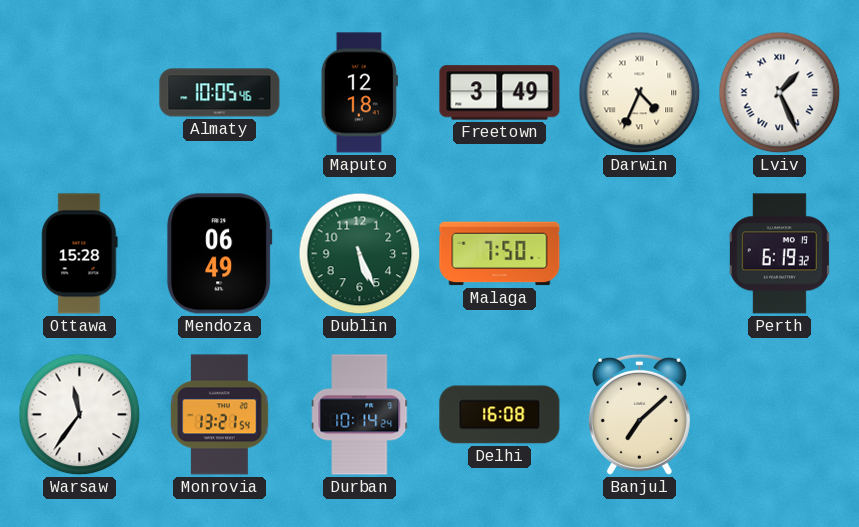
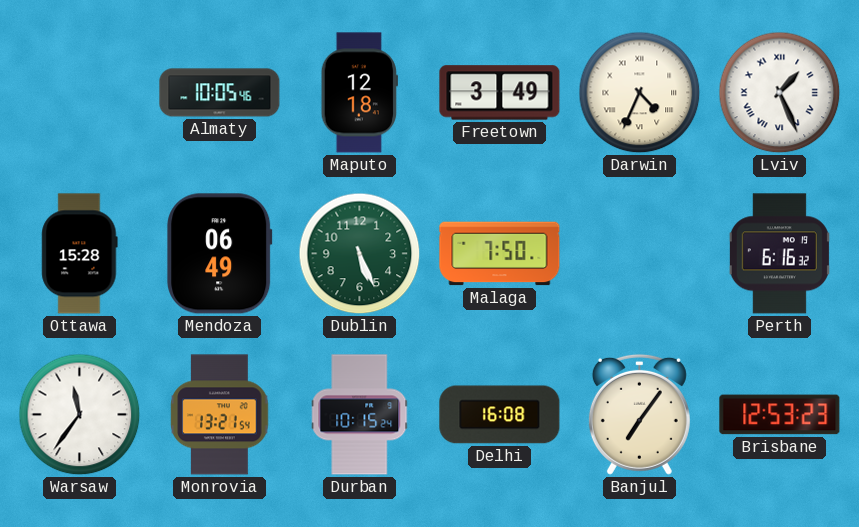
Perth: 6:19 -> 6:16
Durban: 10:14 -> 10:15
Banjul: 7:08 -> 7:06
Brisbane: none -> 12:53
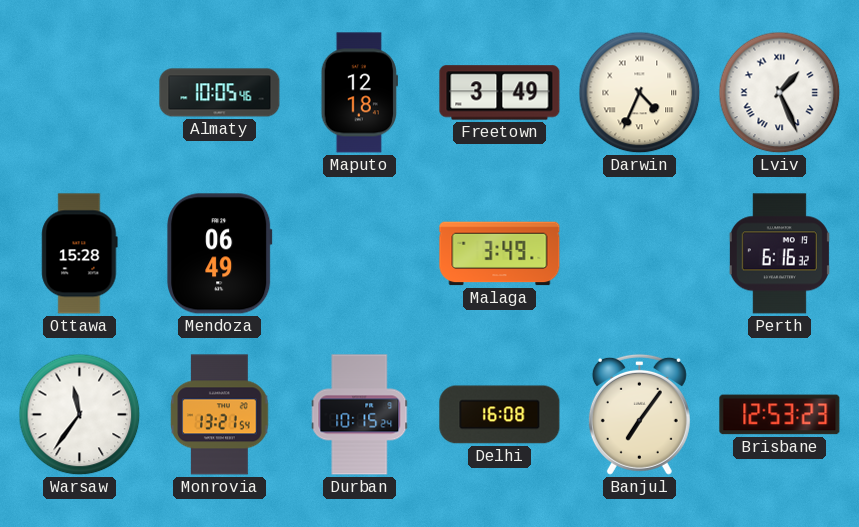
Dublin: 5:26 -> none
Malaga: 7:50 -> 3:49
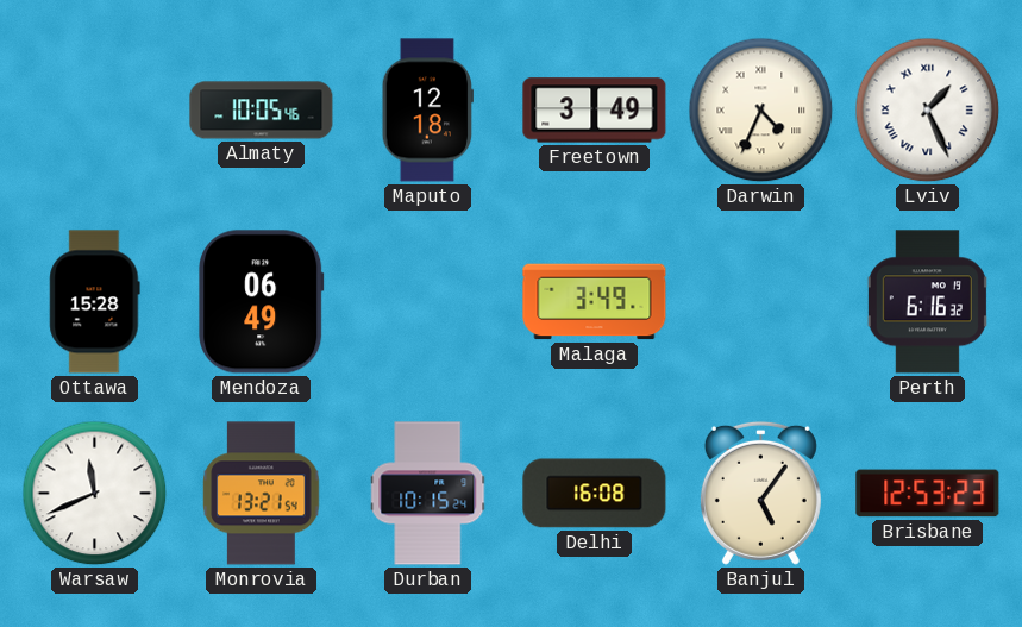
Warsaw: 11:36 -> 11:41
Banjul: 7:06 -> 5:06
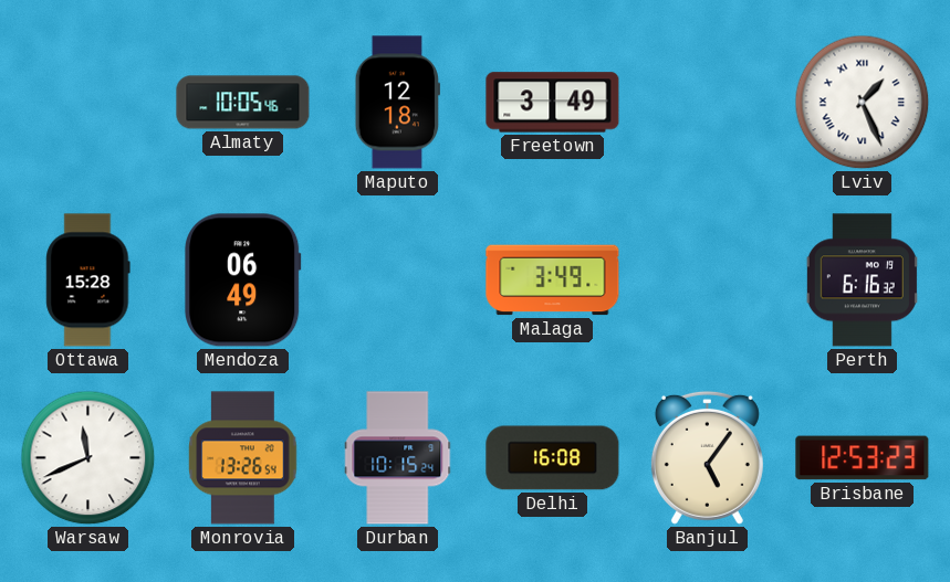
Darwin: 4:34 -> none
Monrovia: 13:21 -> 13:26
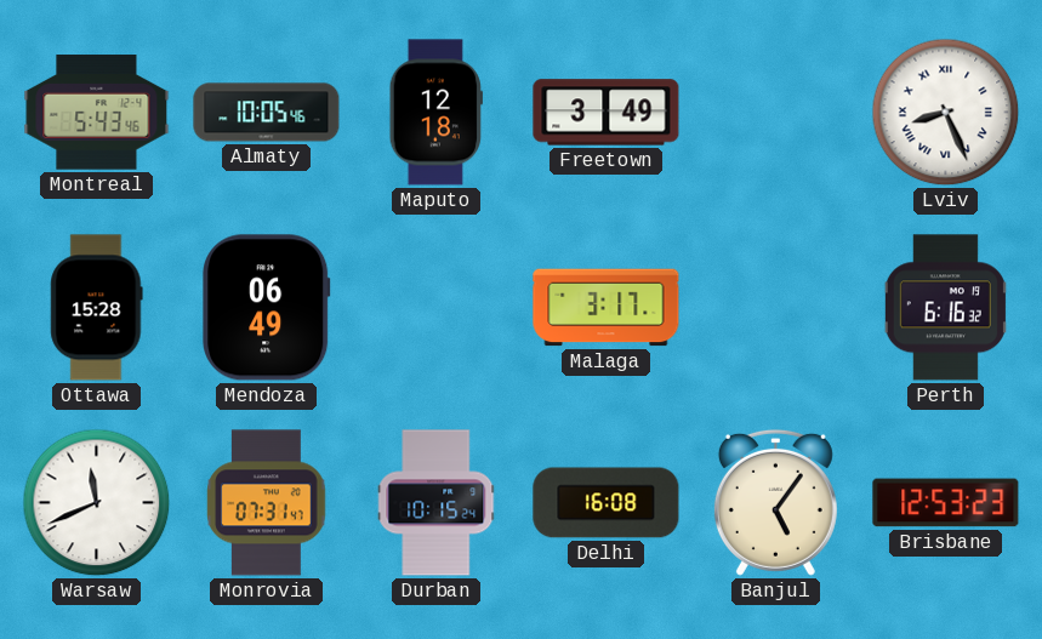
Montreal: none -> 5:43
Lviv: 1:26 -> 8:26
Malaga: 3:49 -> 3:17
Monrovia: 13:26 -> 07:31
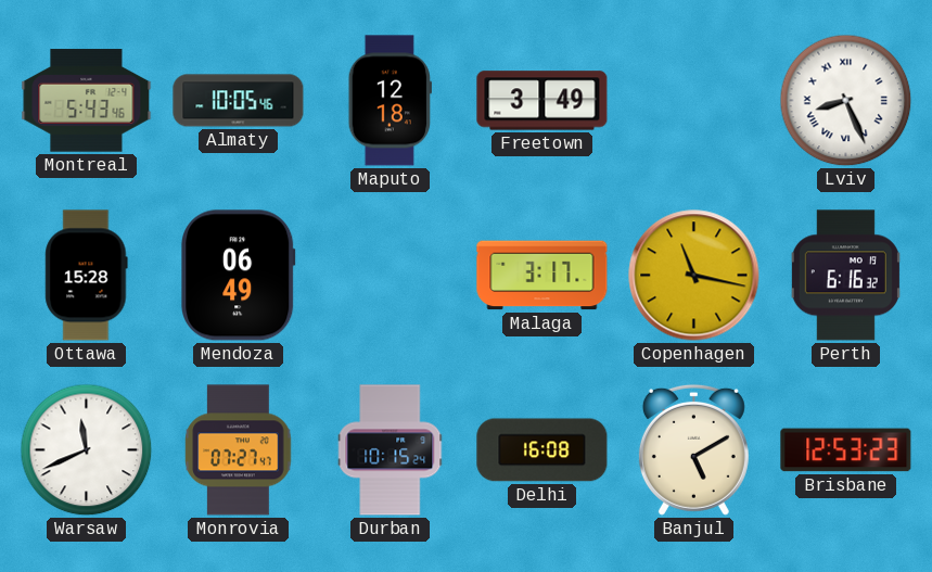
Copenhagen: none -> 11:17
Monrovia: 07:31 -> 07:27
Banjul: 5:06 -> 5:10
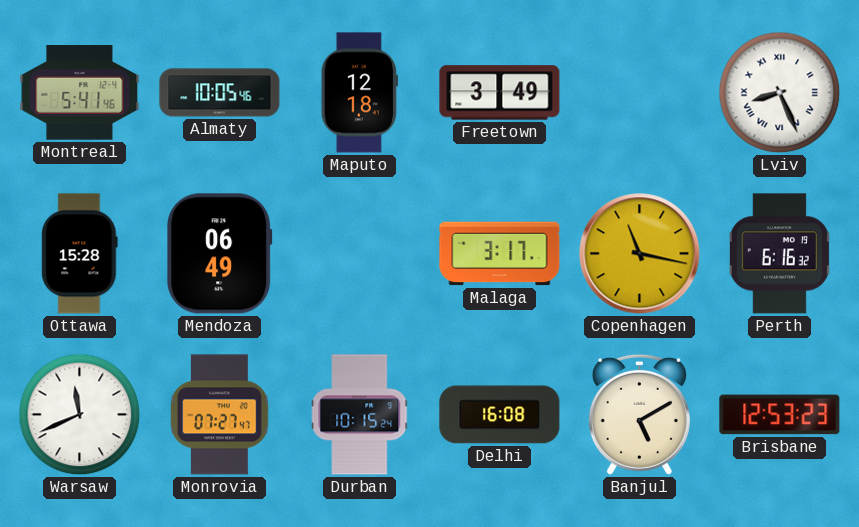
Montreal: 5:43 -> 5:41
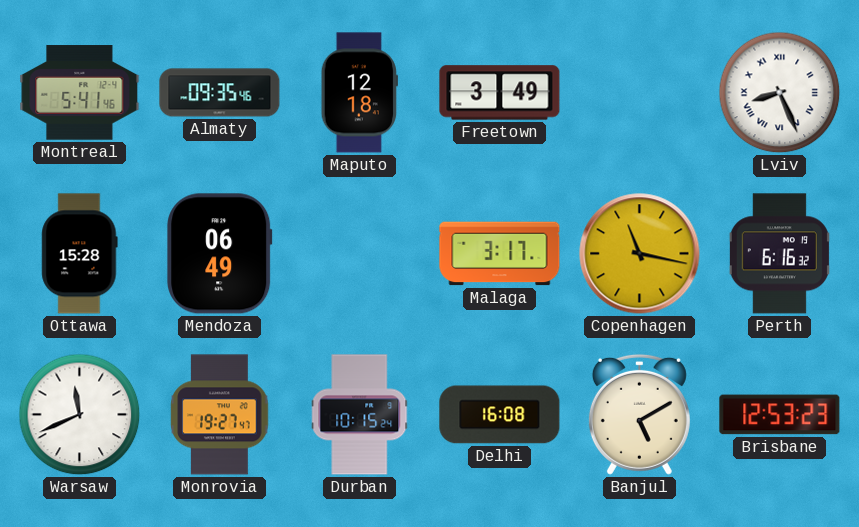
Almaty: 10:05 -> 09:35
Monrovia: 07:27 -> 19:27
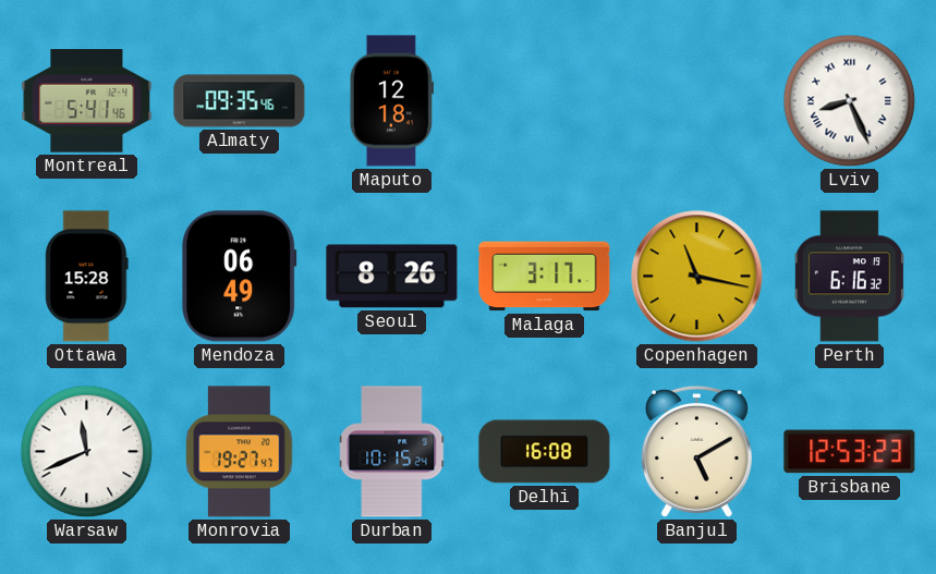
Freetown: 3:49 -> none
Seoul: none -> 8:26
